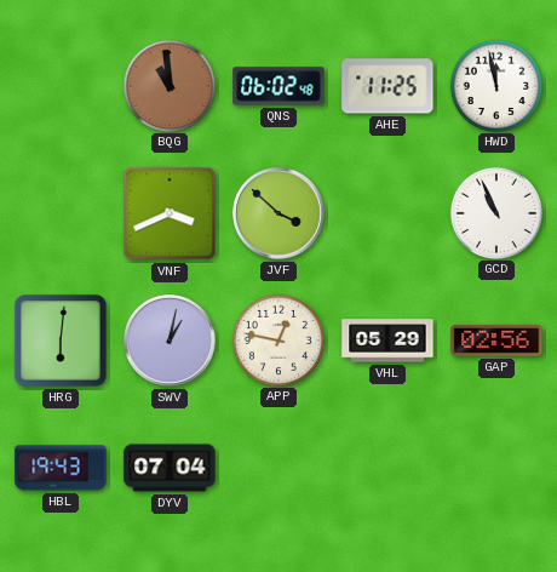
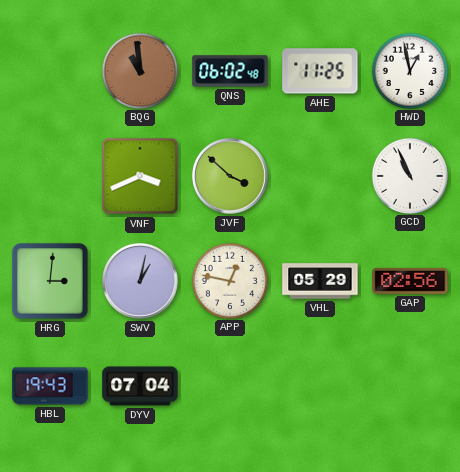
HWD: 11:58 -> 12:58
HRG: 6:01 -> 3:01
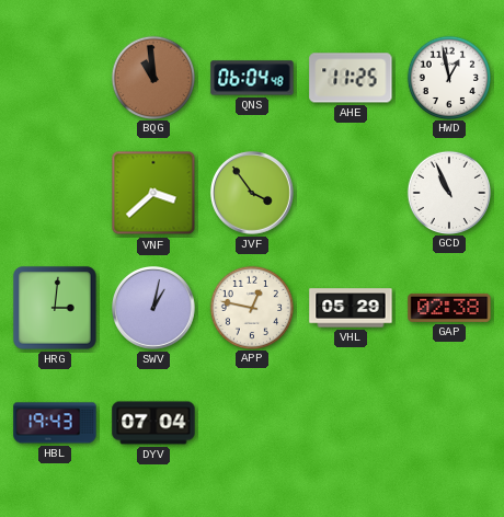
QNS: 06:02 -> 06:04
VNF: 3:41 -> 3:38
JVF: 3:52 -> 3:54
GAP: 02:56 -> 02:38
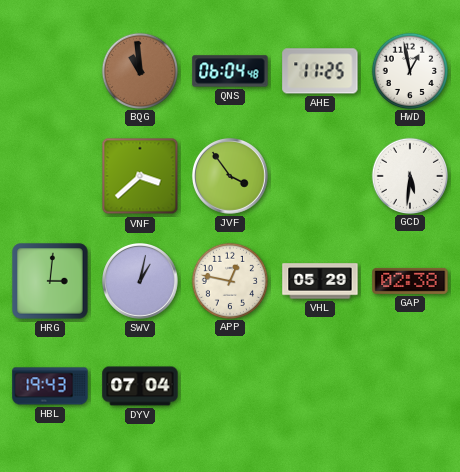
GCD: 10:56 -> 5:31
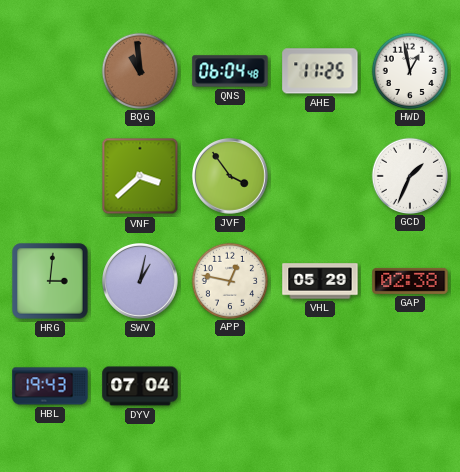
GCD: 5:31 -> 1:34
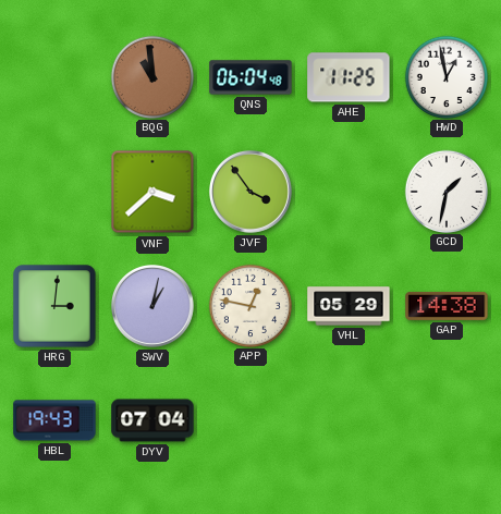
GCD: 1:34 -> 1:32
GAP: 02:38 -> 14:38
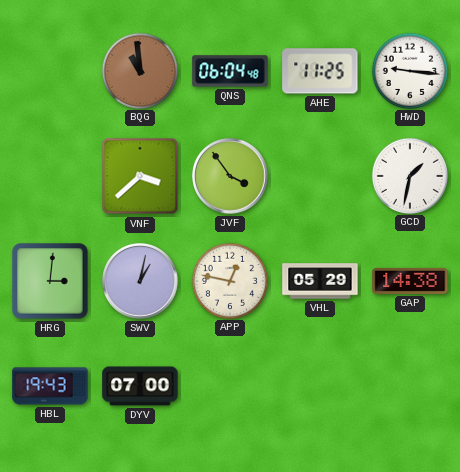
HWD: 12:58 -> 9:16
DYV: 07:04 -> 07:00
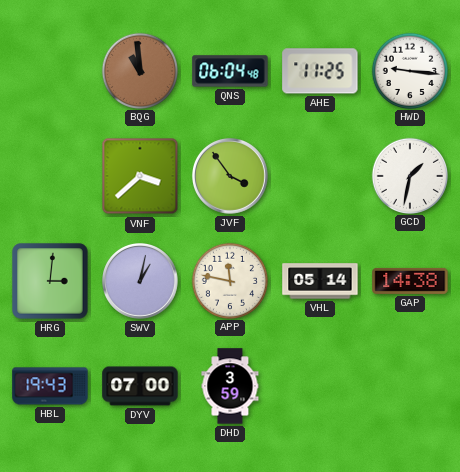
APP: 12:47 -> 11:47
VHL: 05:29 -> 05:14
DHD: none -> 3:59
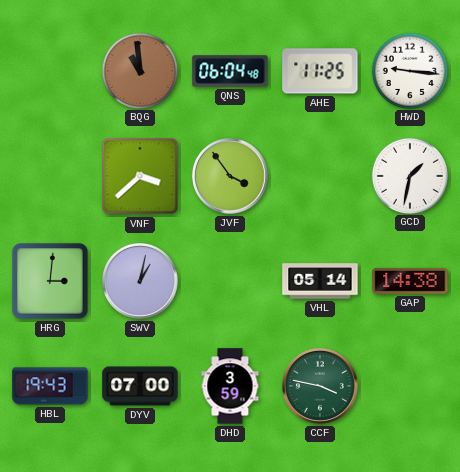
APP: 11:47 -> none
CCF: none -> 3:47
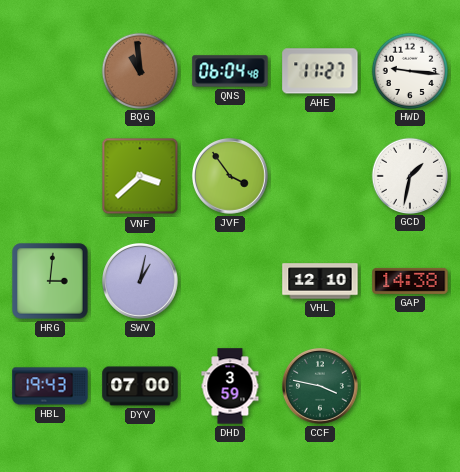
AHE: 11:25 -> 11:27
VHL: 05:14 -> 12:10
